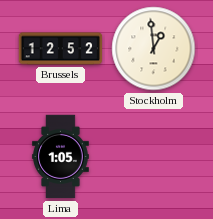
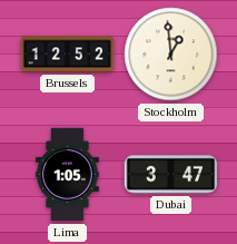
Dubai: none -> 3:47
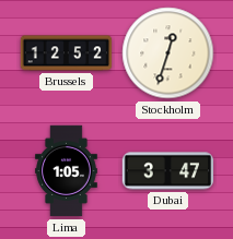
Stockholm: 12:59 -> 12:33
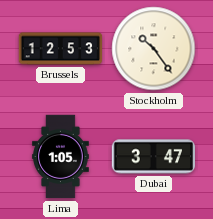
Brussels: 12:52 -> 12:53
Stockholm: 12:33 -> 10:24
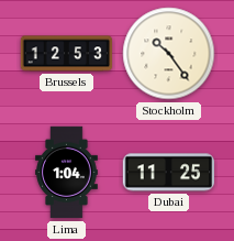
Lima: 1:05 -> 1:04
Dubai: 3:47 -> 11:25
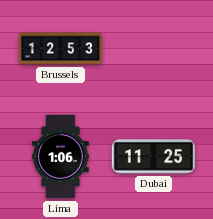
Stockholm: 10:24 -> none
Lima: 1:04 -> 1:06
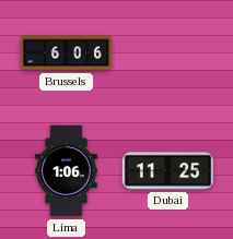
Brussels: 12:53 -> 6:06
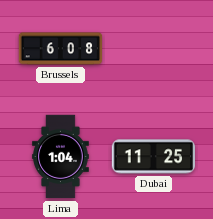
Brussels: 6:06 -> 6:08
Lima: 1:06 -> 1:04
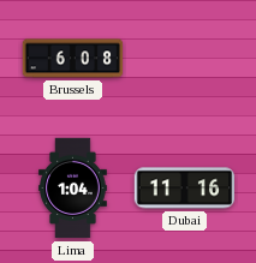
Dubai: 11:25 -> 11:16
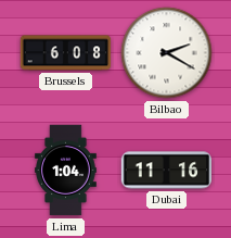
Bilbao: none -> 2:20
